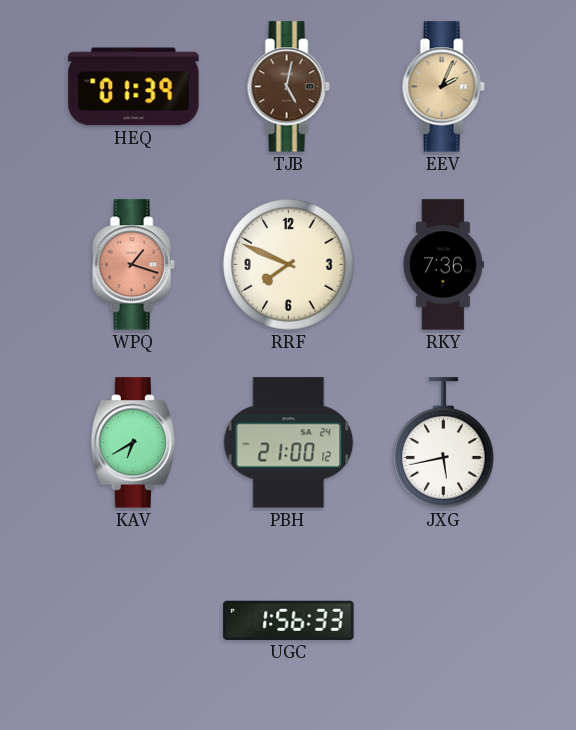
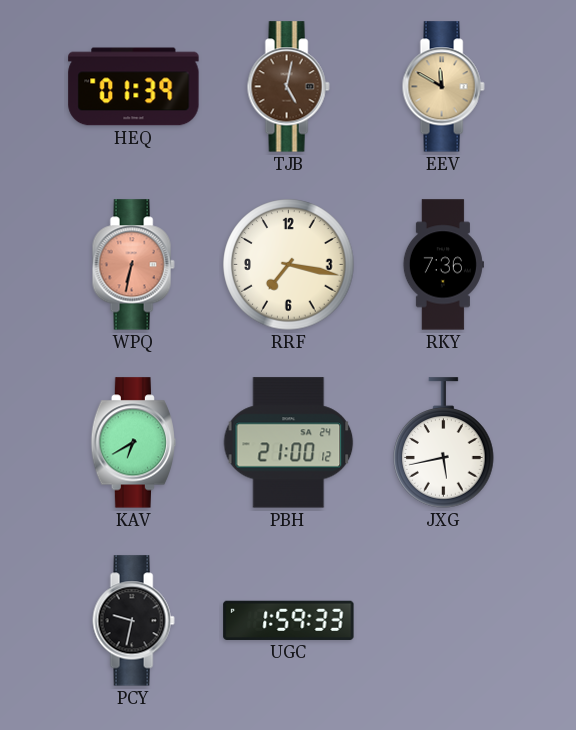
EEV: 2:04 -> 11:50
WPQ: 1:18 -> 6:32
RRF: 7:49 -> 7:17
PCY: none -> 9:32
UGC: 1:56 -> 1:59
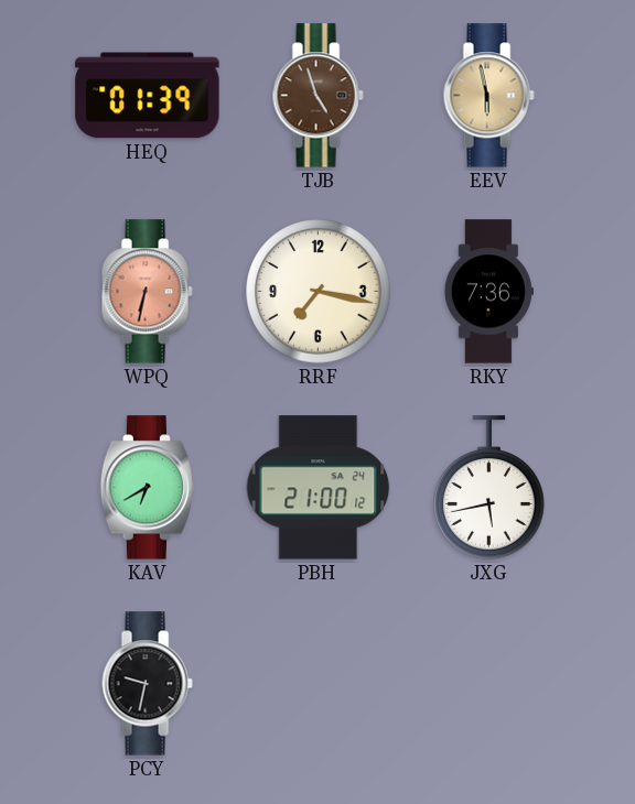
TJB: 5:02 -> 4:57
EEV: 11:50 -> 5:58
UGC: 1:59 -> none
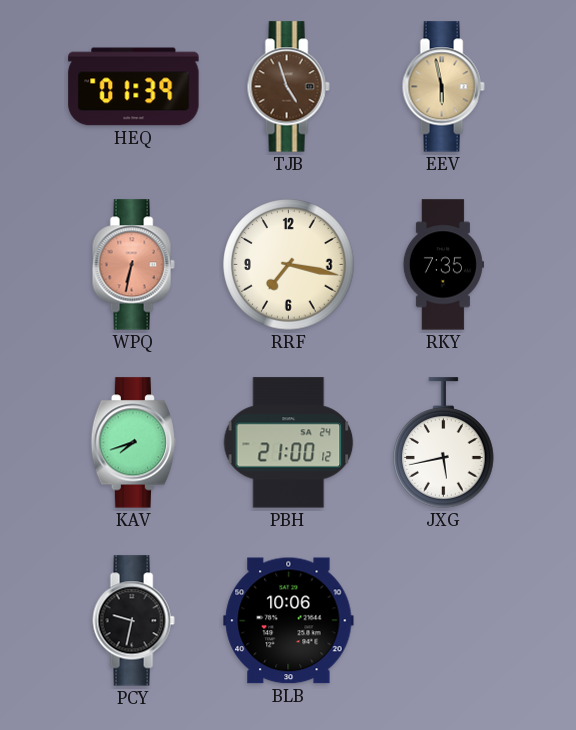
RKY: 7:36 -> 7:35
KAV: 6:40 -> 7:42
BLB: none -> 10:06
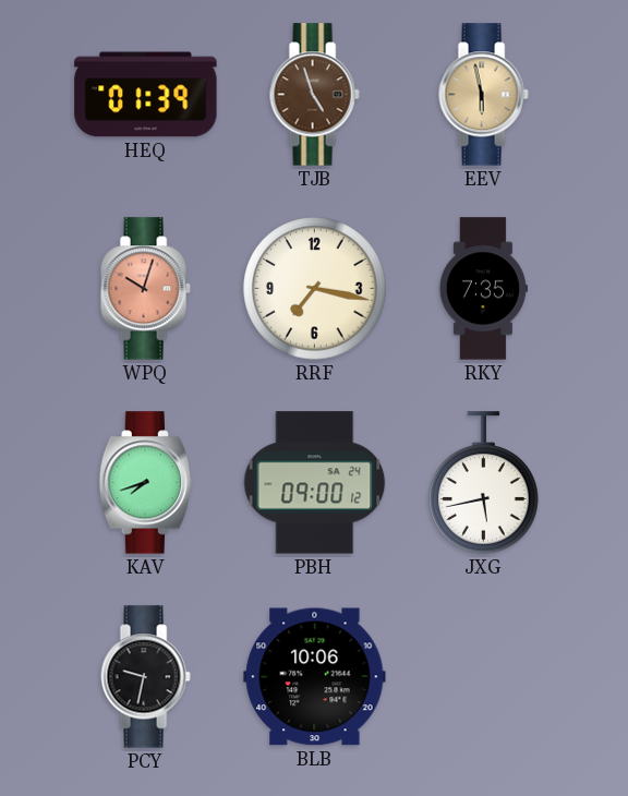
WPQ: 6:32 -> 10:03
PBH: 21:00 -> 09:00
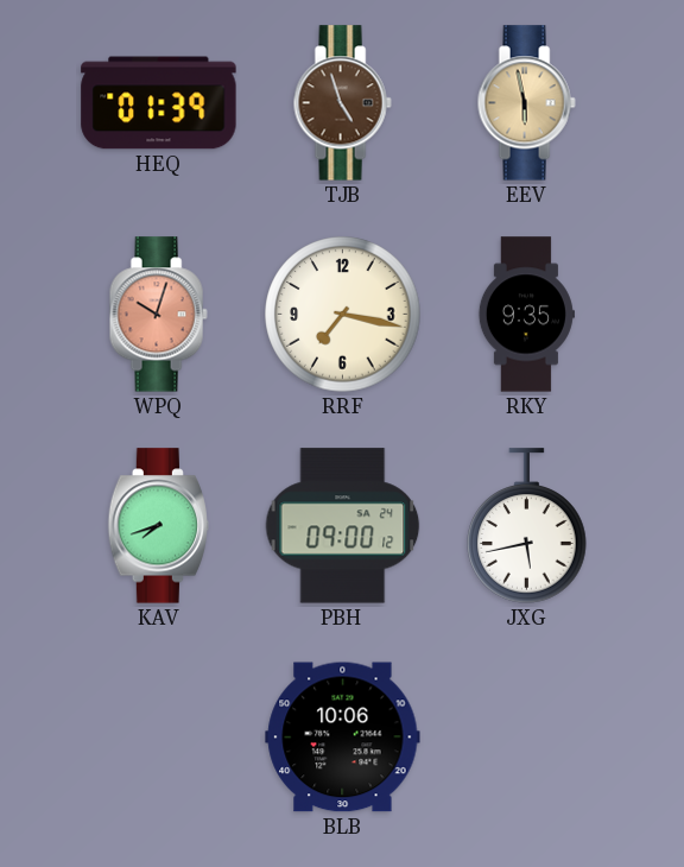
RKY: 7:35 -> 9:35
PCY: 9:32 -> none
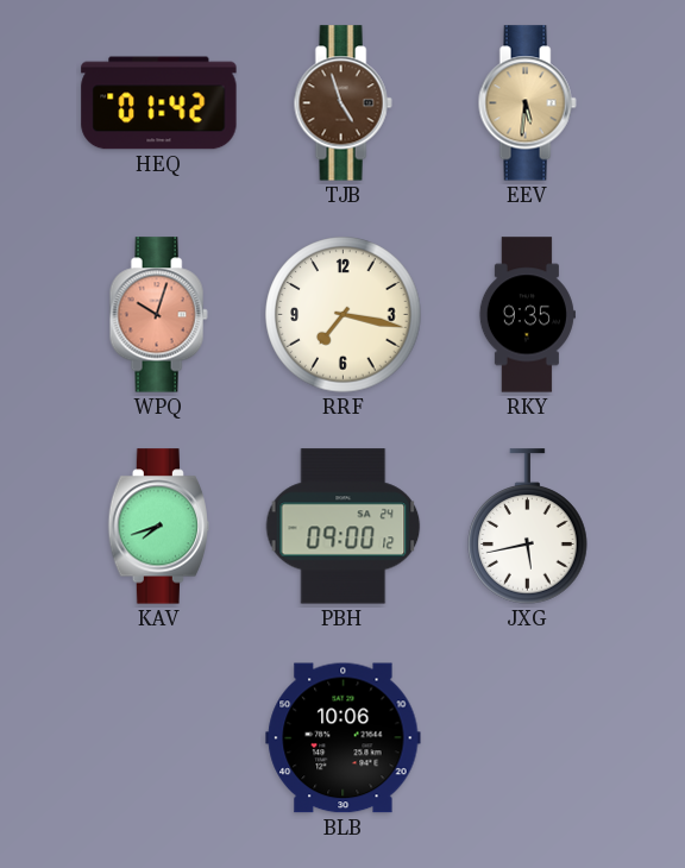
HEQ: 01:39 -> 01:42
EEV: 5:58 -> 5:31
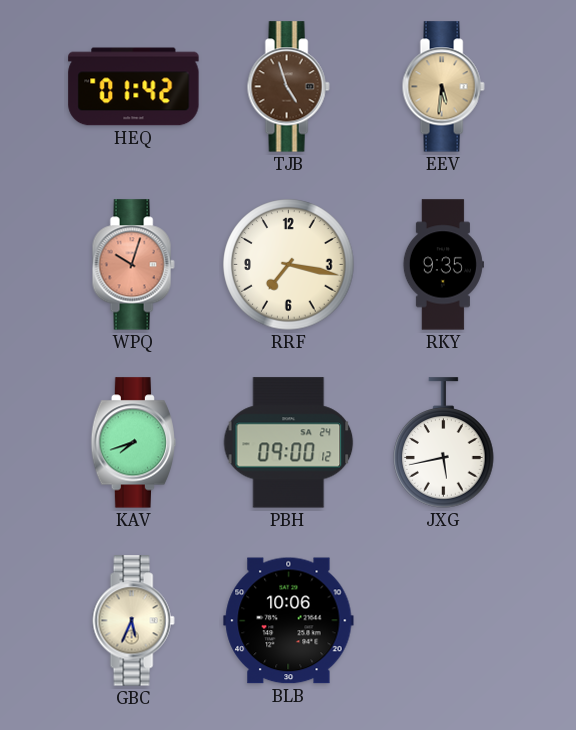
GBC: none -> 5:34
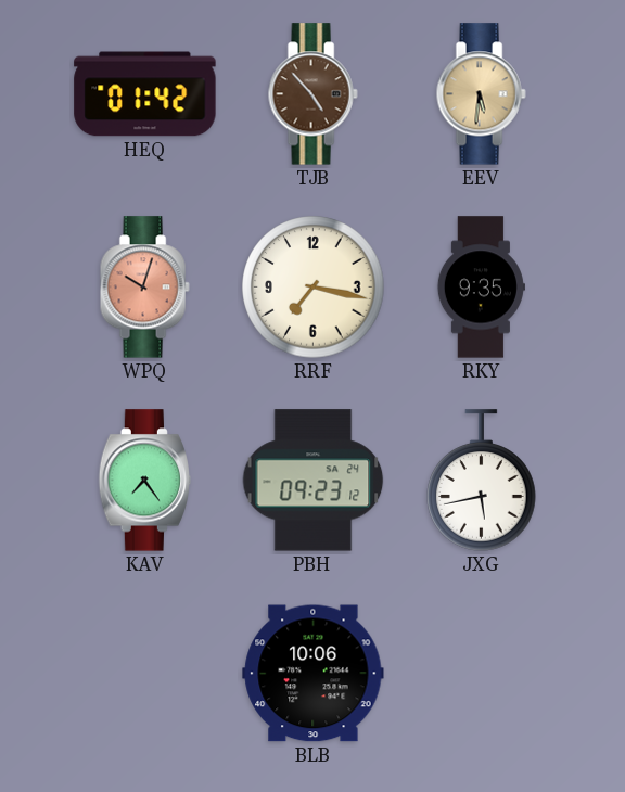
TJB: 4:57 -> 4:53
KAV: 7:42 -> 7:24
PBH: 09:00 -> 09:23
GBC: 5:34 -> none
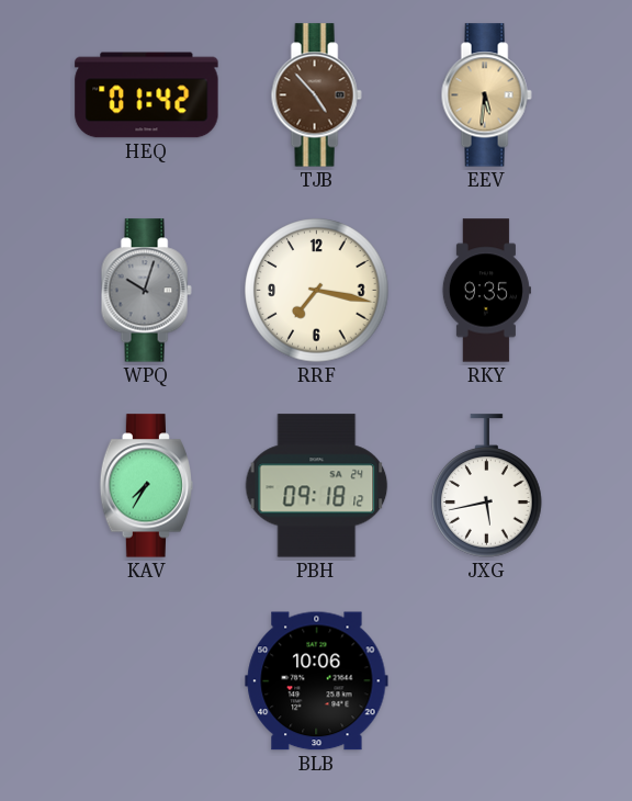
WPQ dial: salmon -> grey
KAV: 7:24 -> 7:35
PBH: 09:23 -> 09:18
